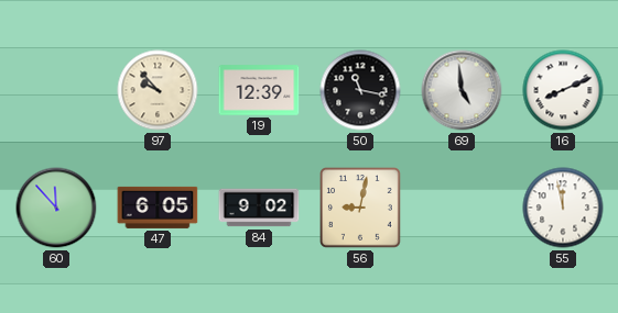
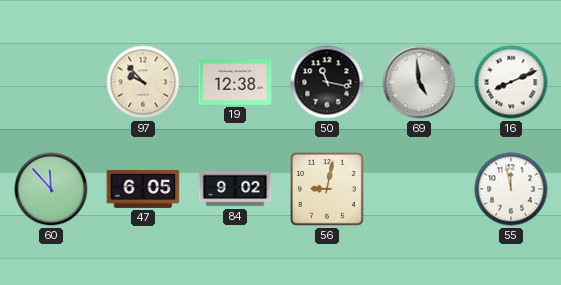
19: 12:39 -> 12:38
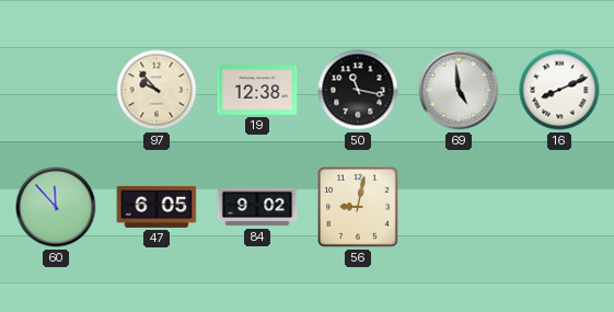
55: 11:58 -> none
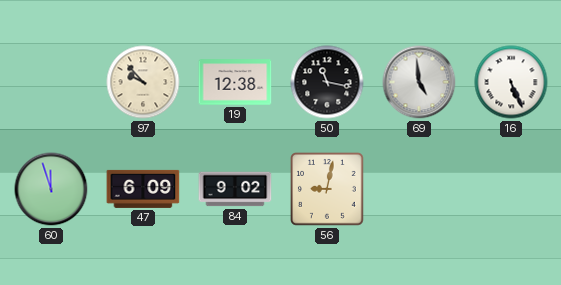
16: 8:11 -> 5:26
60: 11:53 -> 11:57
47: 6:05 -> 6:09
